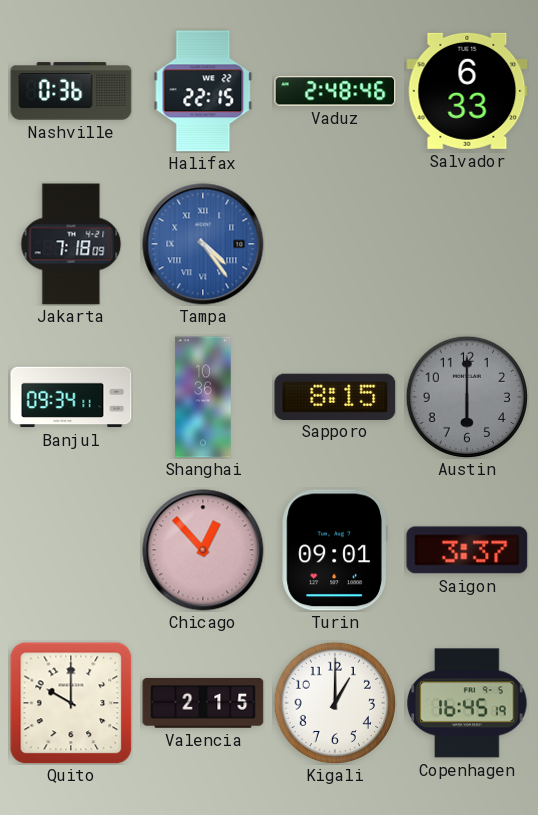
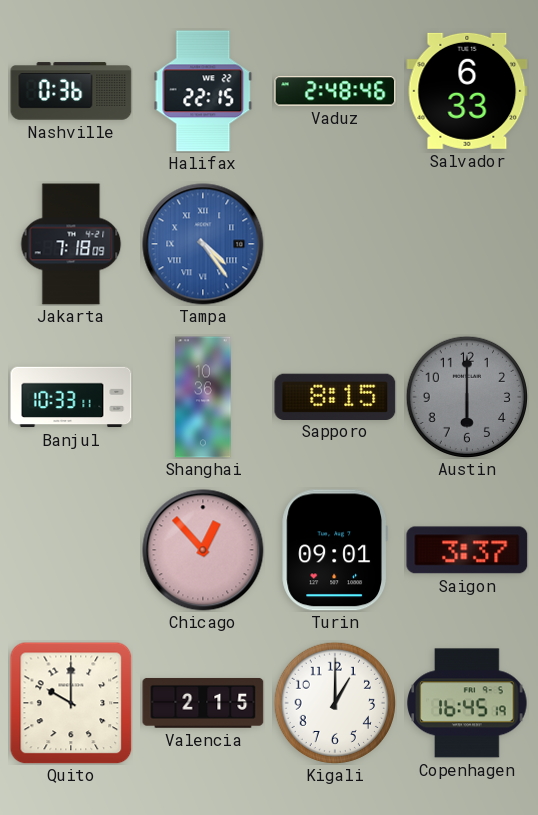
Banjul: 09:34 -> 10:33
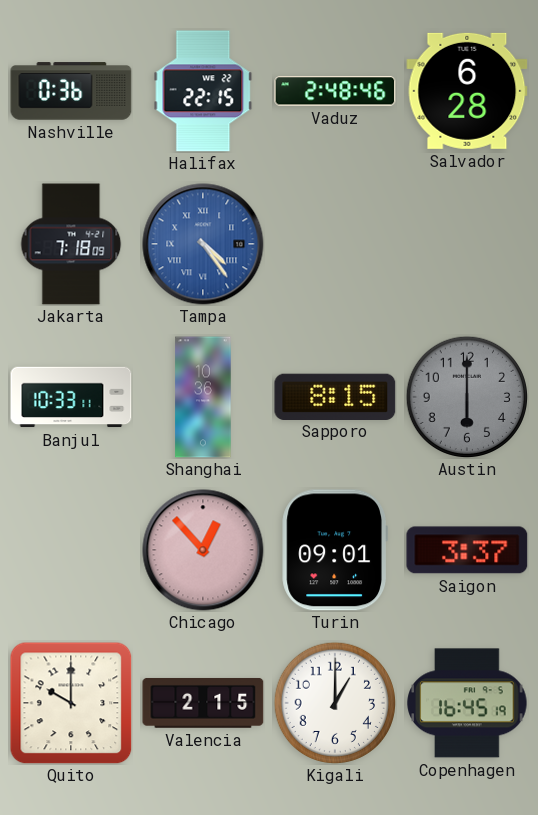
Salvador: 6:33 -> 6:28
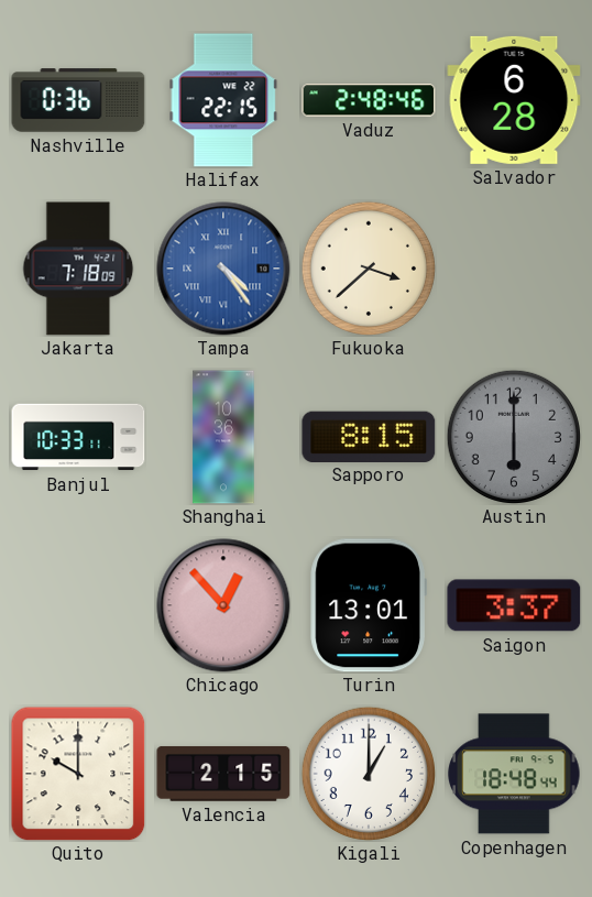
Fukuoka: none -> 3:38
Turin: 09:01 -> 13:01
Copenhagen: 16:45 -> 18:48
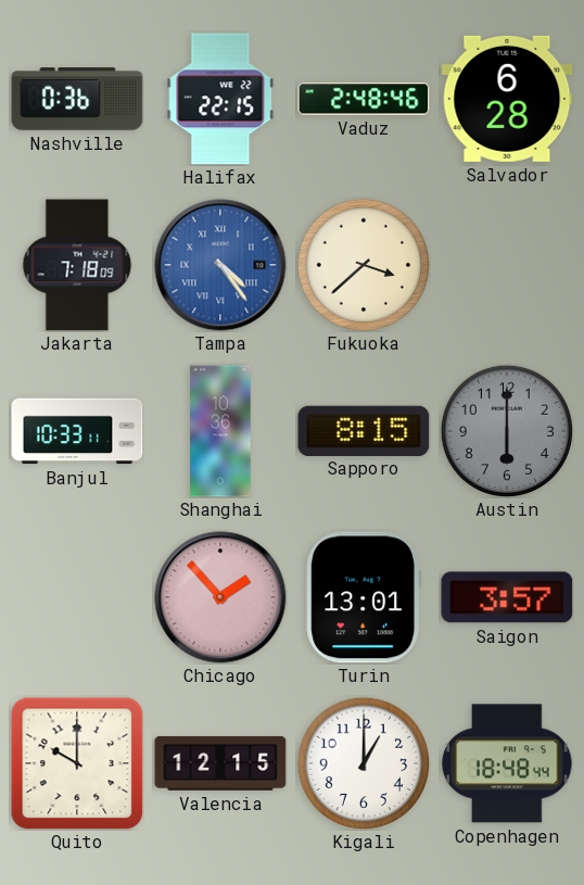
Chicago: 12:53 -> 1:53
Saigon: 3:37 -> 3:57
Valencia: 2:15 -> 12:15
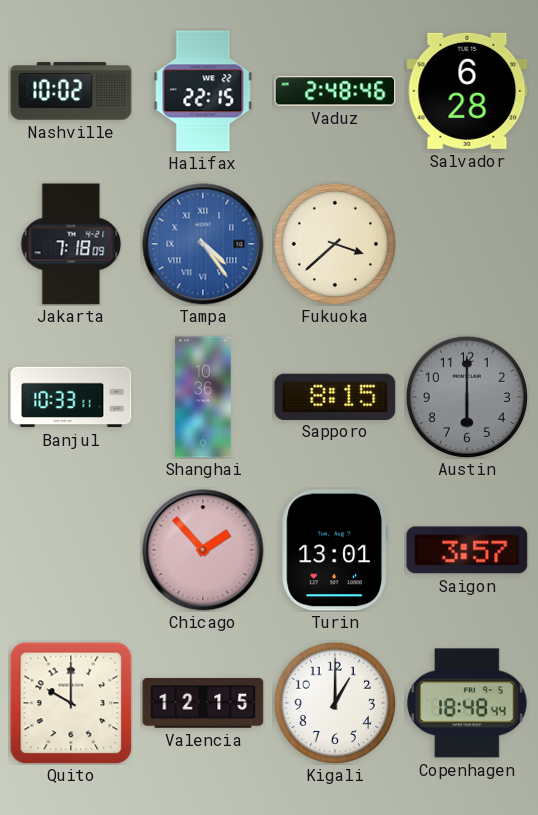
Nashville: 0:36 -> 10:02
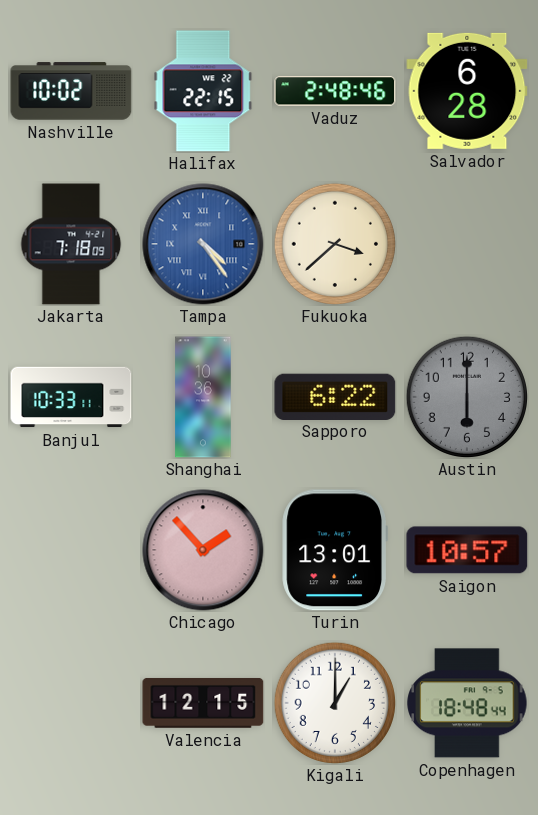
Sapporo: 8:15 -> 6:22
Saigon: 3:57 -> 10:57
Quito: 10:00 -> none
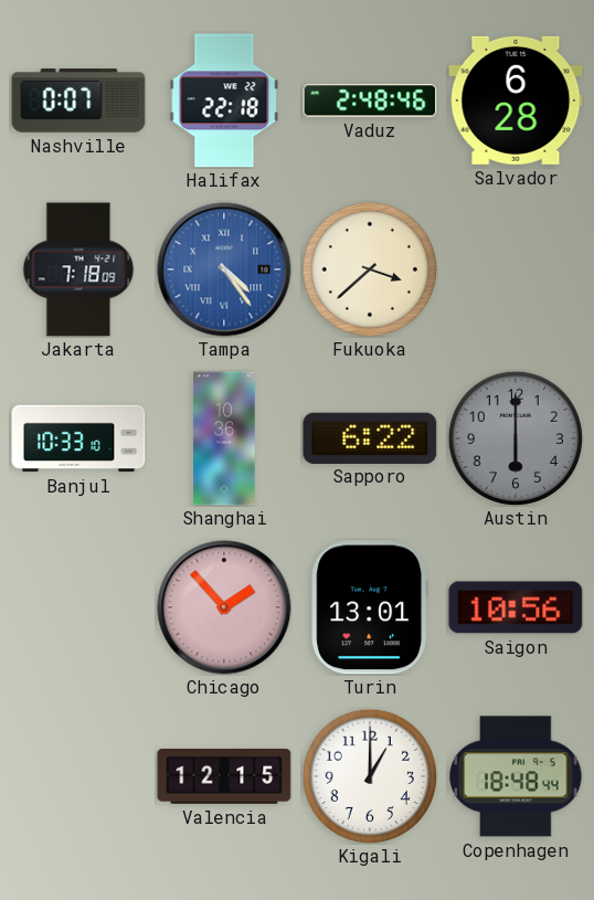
Nashville: 10:02 -> 0:07
Halifax: 22:15 -> 22:18
Banjul: 10:33:11 -> 10:33:10
Saigon: 10:57 -> 10:56
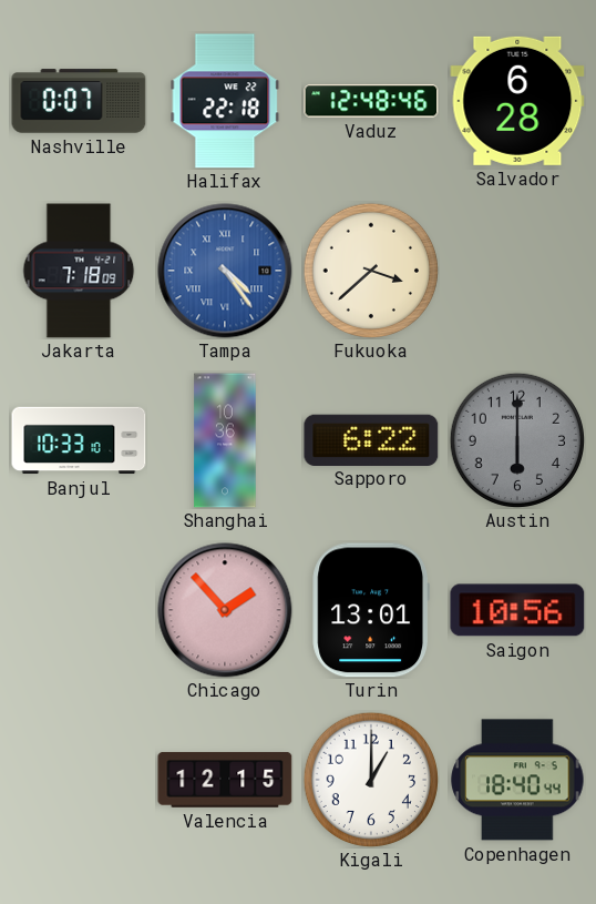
Vaduz: 2:48 -> 12:48
Copenhagen: 18:48 -> 18:40
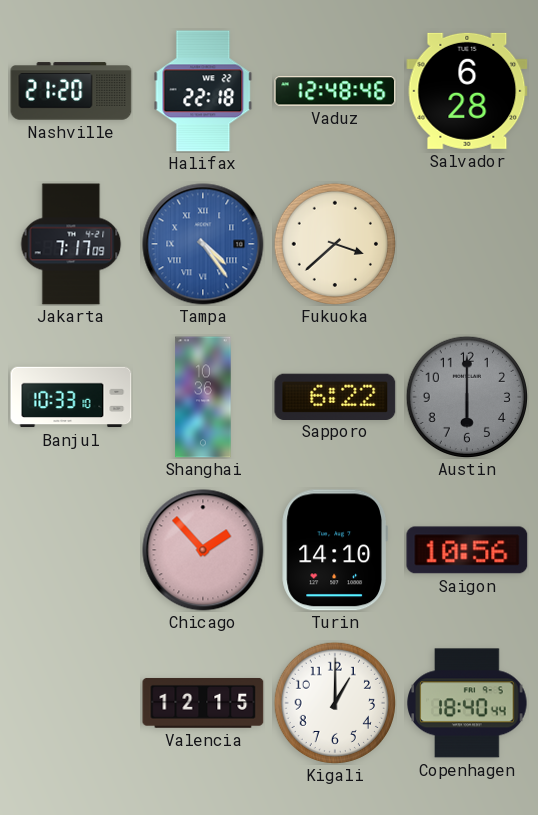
Nashville: 0:07 -> 21:20
Jakarta: 7:18 -> 7:17
Turin: 13:01 -> 14:10
